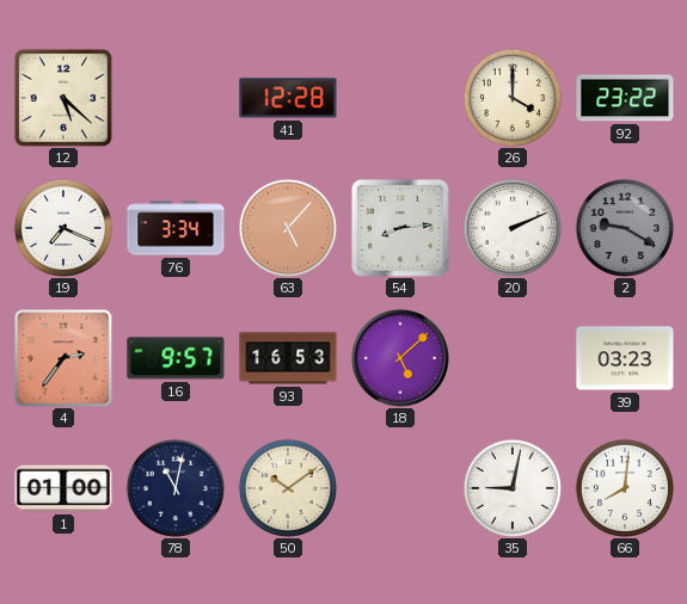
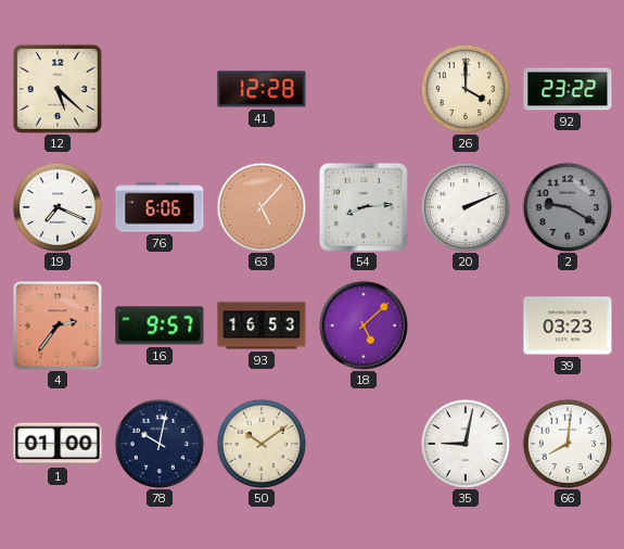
76: 3:34 -> 6:06
78: 11:02 -> 10:02
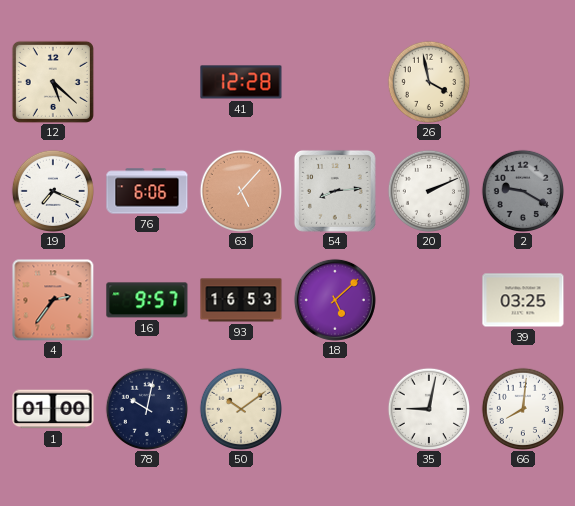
26: 4:00 -> 3:58
92: 23:22 -> none
39: 03:23 -> 03:25
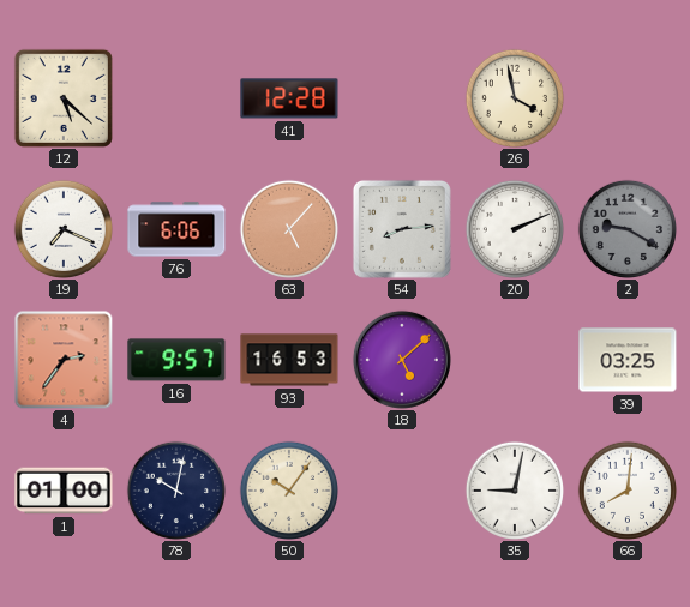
50: 10:09 -> 10:06
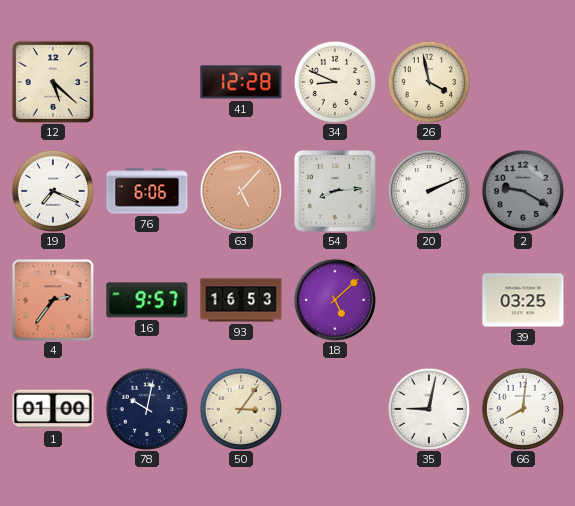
34: none -> 8:49
50: 10:06 -> 3:06
